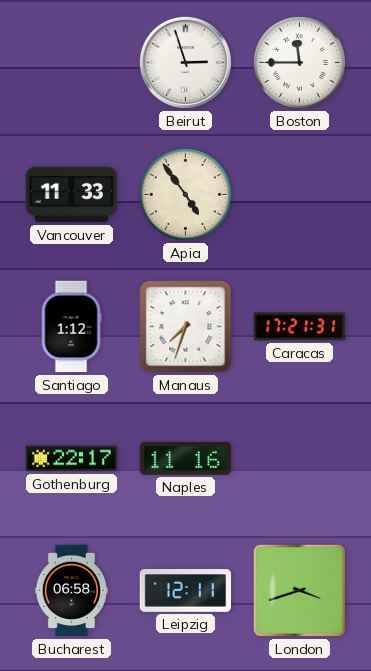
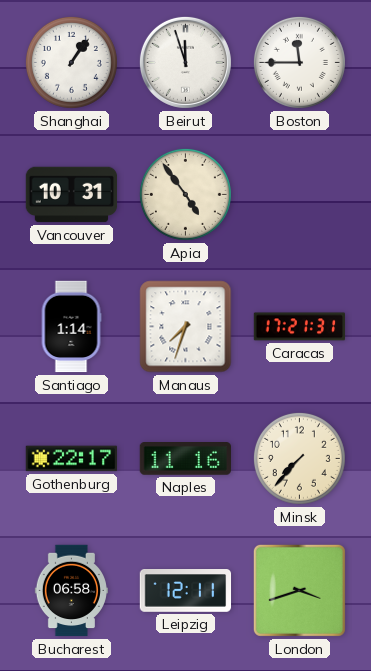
Shanghai: none -> 1:06
Beirut: 2:57 -> 11:57
Vancouver: 11:33 -> 10:31
Santiago: 1:12 -> 1:14
Minsk: none -> 7:37
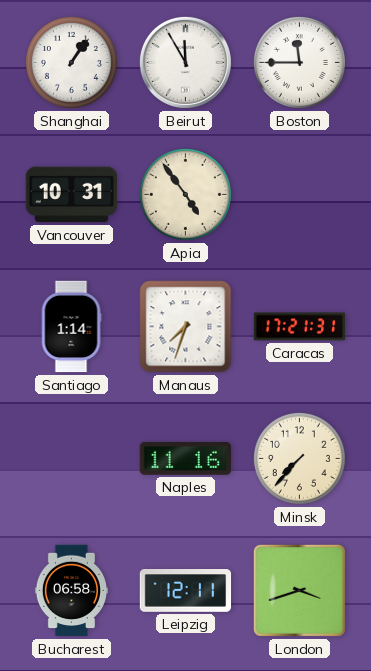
Beirut: 11:57 -> 11:55
Gothenburg: 22:17 -> none
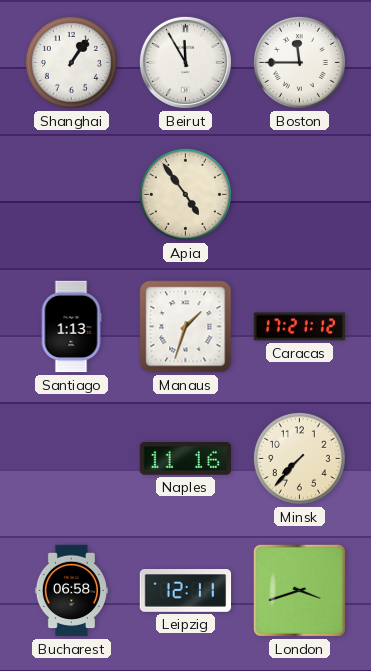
Vancouver: 10:31 -> none
Santiago: 1:14 -> 1:13
Manaus: 7:33 -> 1:33
Caracas: 17:21:31 -> 17:21:12
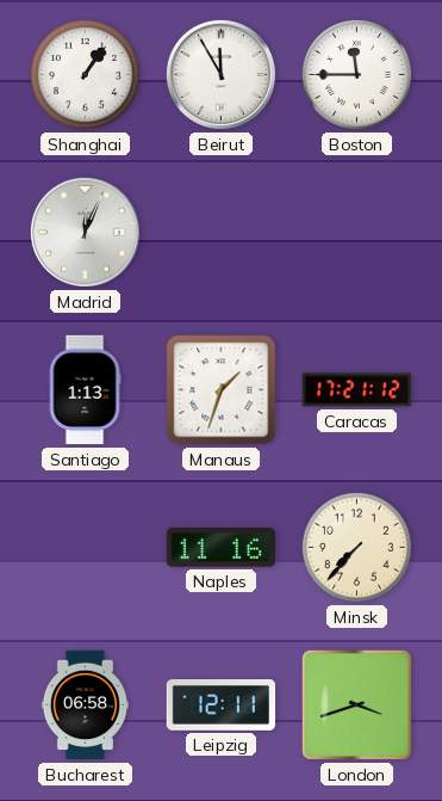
Madrid: none -> 12:04
Apia: 4:54 -> none
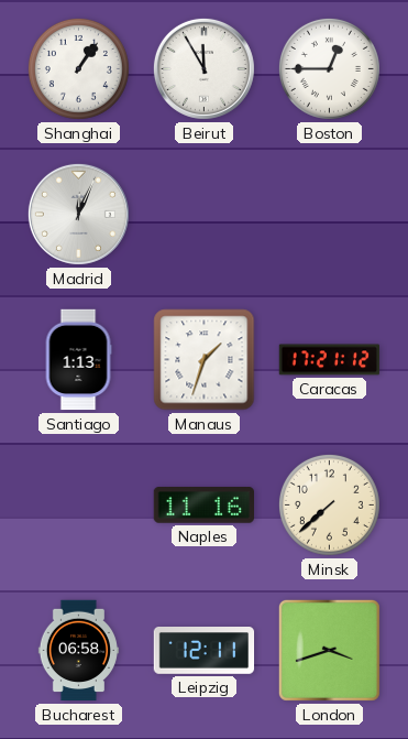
Boston: 11:45 -> 12:45
Minsk: 7:37 -> 7:38
